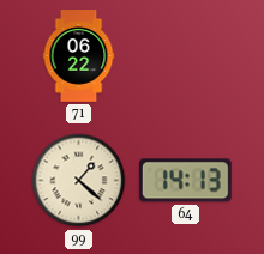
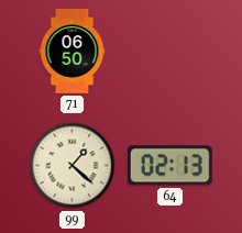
71: 06:22 -> 06:50
64: 14:13 -> 02:13
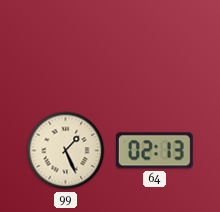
71: 06:50 -> none
99: 1:22 -> 1:26
